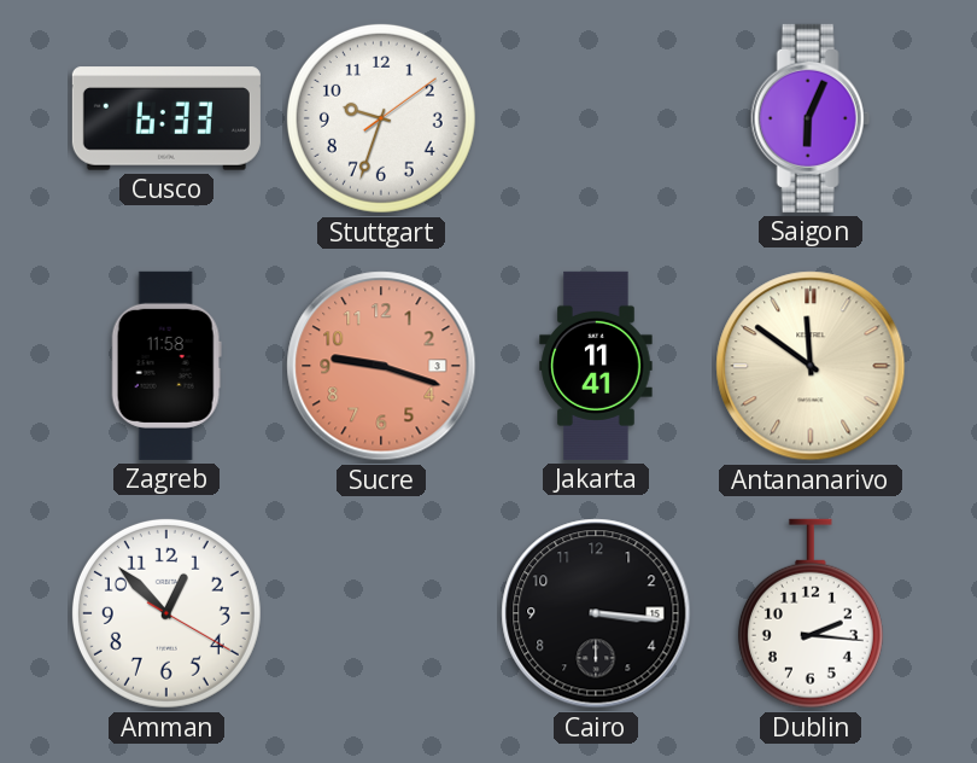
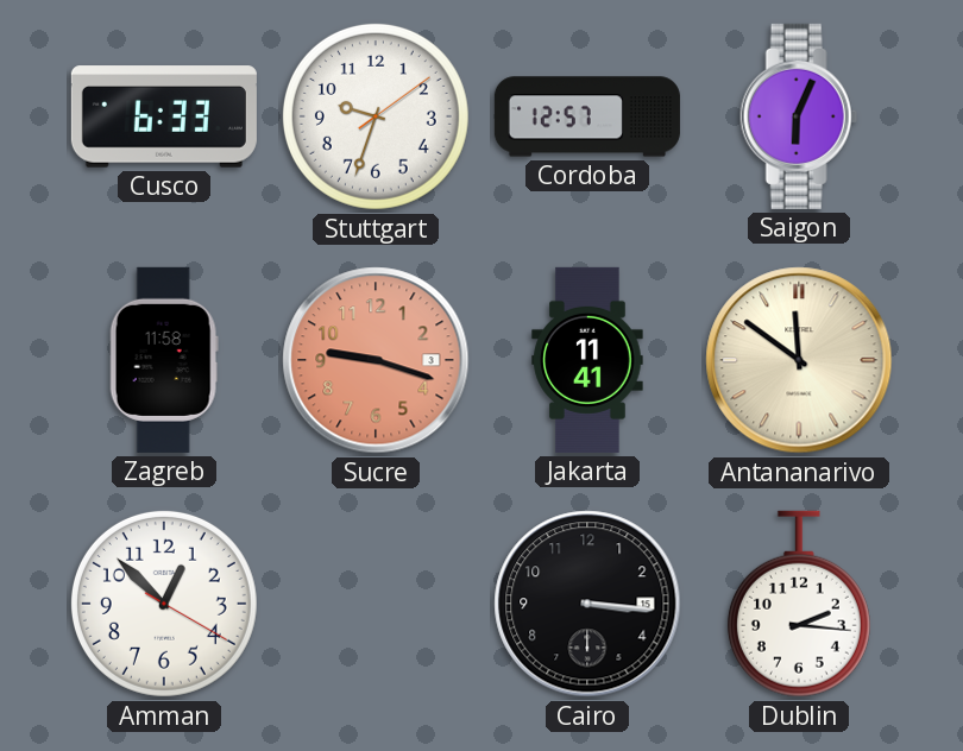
Cordoba: none -> 12:57
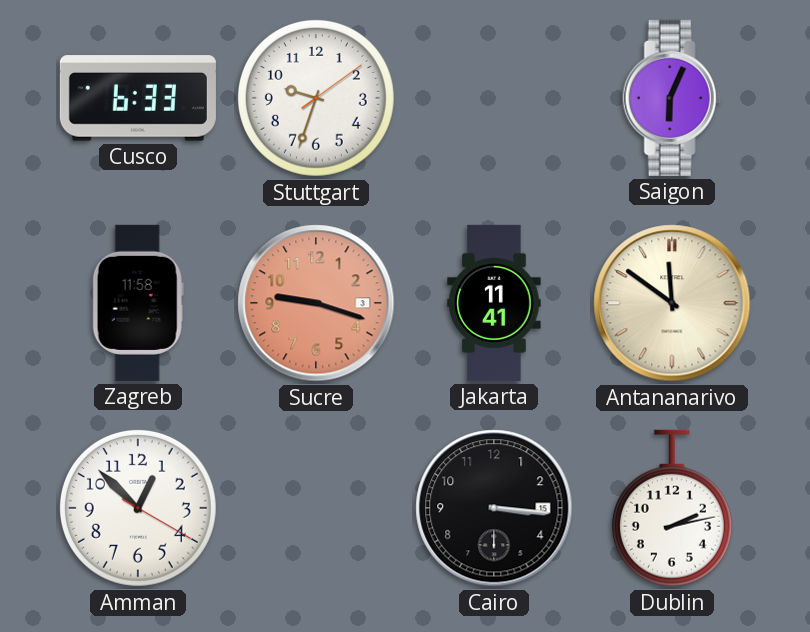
Cordoba: 12:57 -> none
Dublin: 2:16 -> 2:13
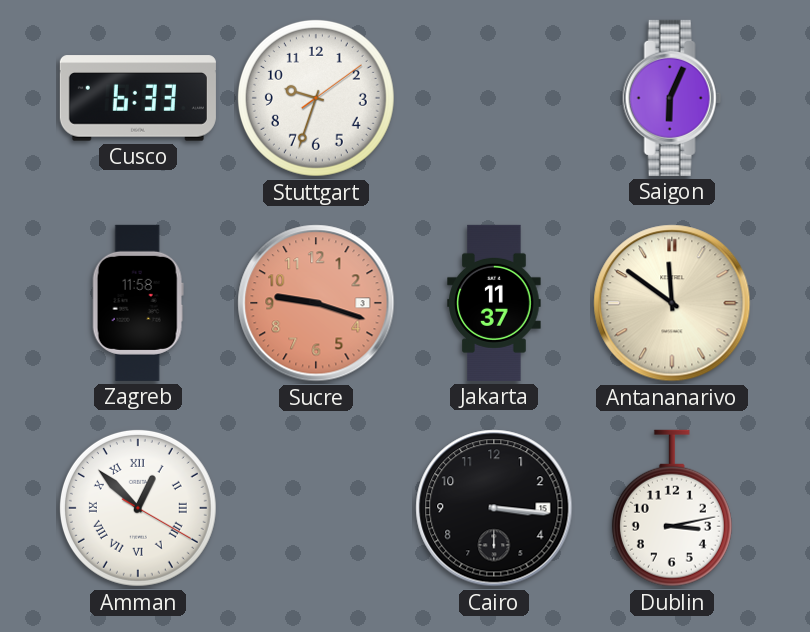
Jakarta: 11:41 -> 11:37
Amman numerals: Arabic -> Roman
Dublin: 2:13 -> 3:13
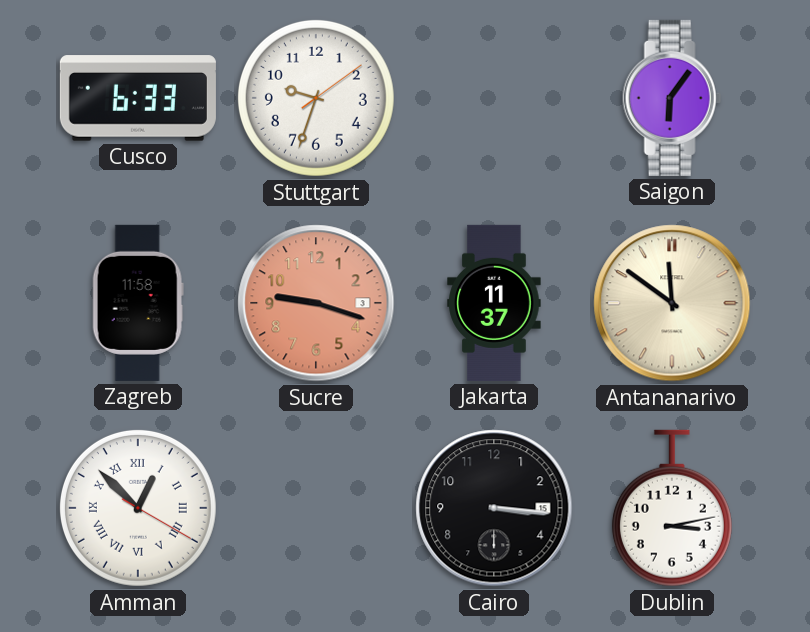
Saigon: 6:04 -> 6:06
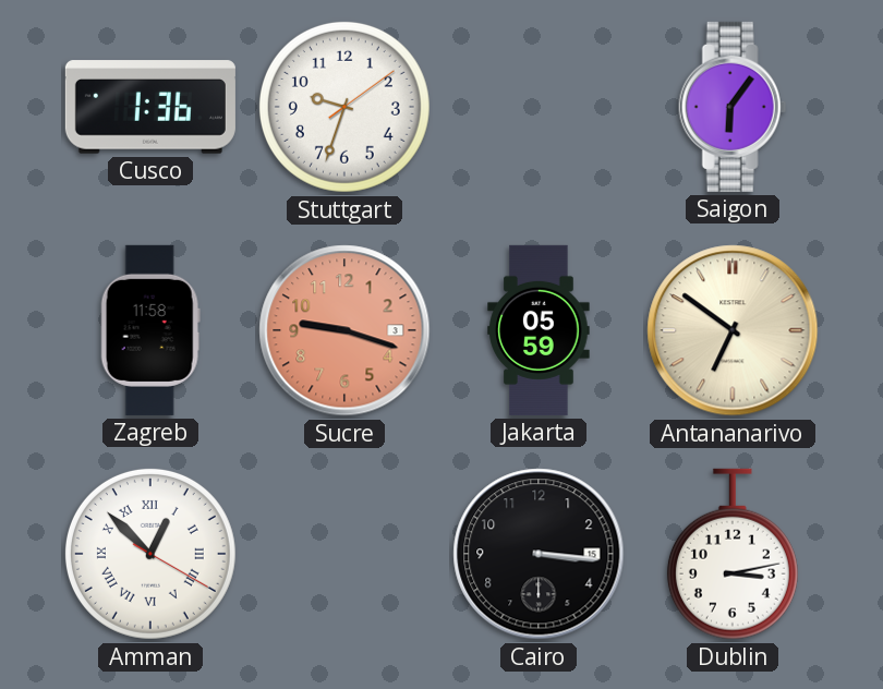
Cusco: 6:33 -> 1:36
Jakarta: 11:37 -> 05:59
Antananarivo: 11:51 -> 6:51
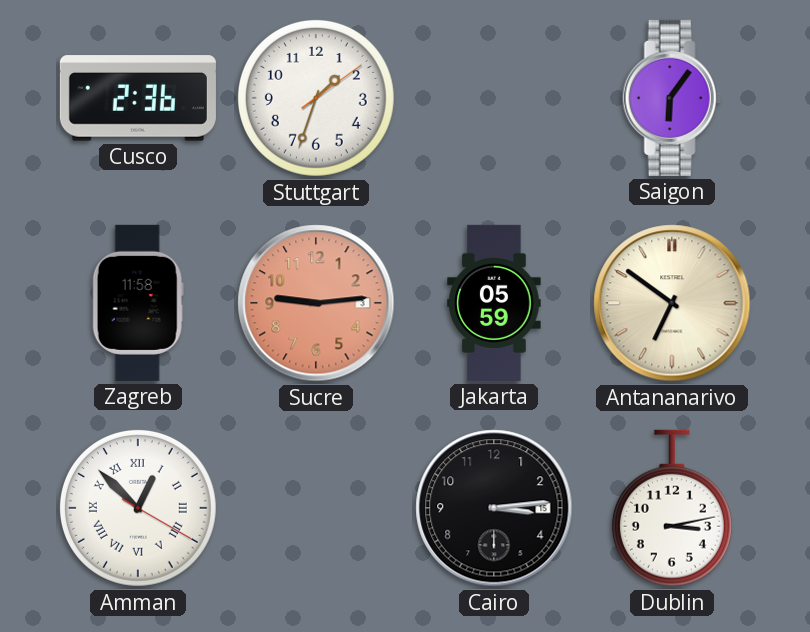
Cusco: 1:36 -> 2:36
Stuttgart: 9:33 -> 1:33
Sucre: 9:18 -> 9:14
Cairo: 3:16 -> 3:14
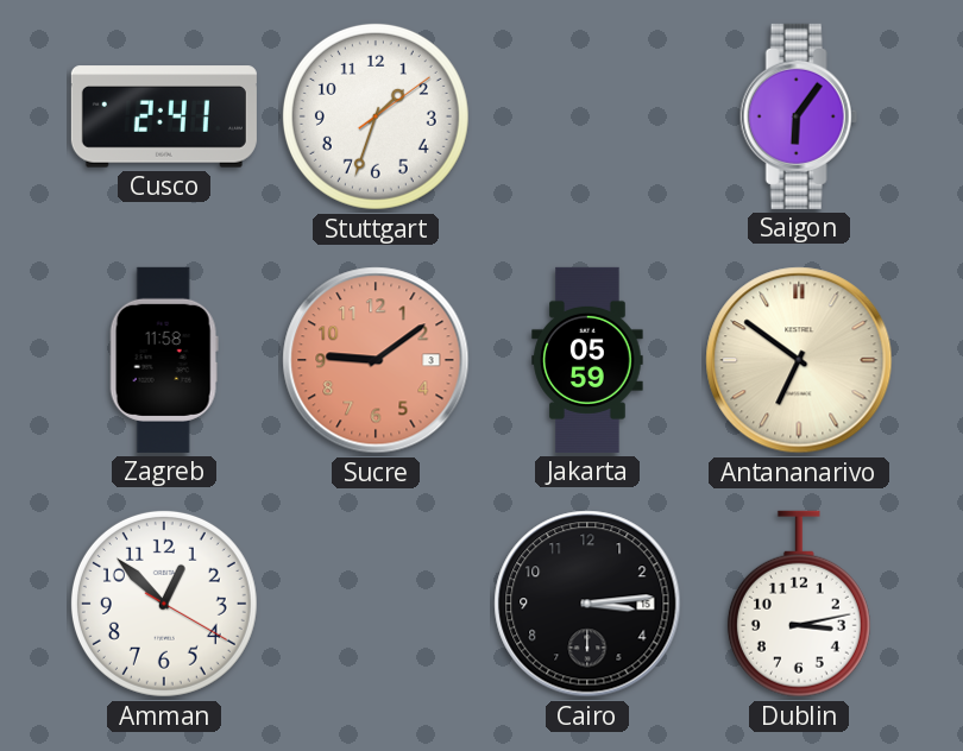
Cusco: 2:36 -> 2:41
Sucre: 9:14 -> 9:09
Amman numerals: Roman -> Arabic
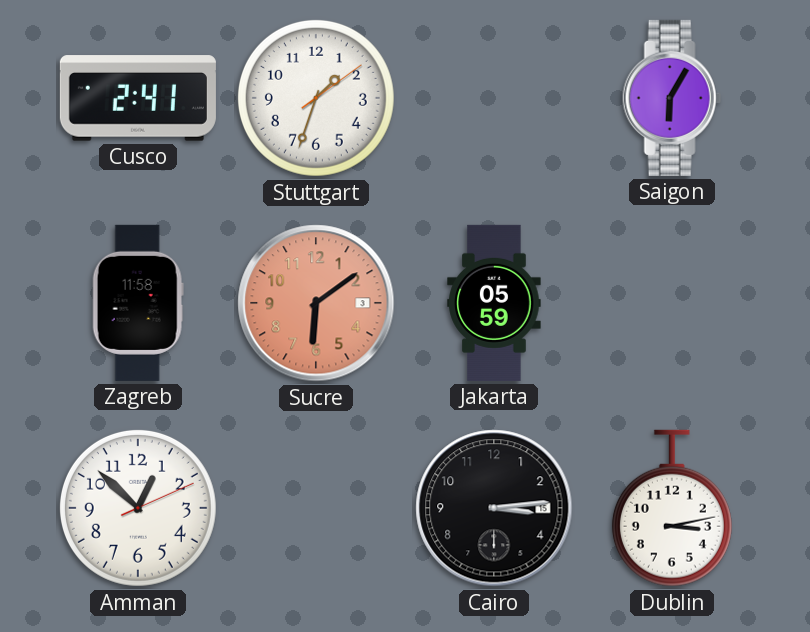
Saigon: 6:06 -> 6:05
Sucre: 9:09 -> 6:09
Antananarivo: 6:51 -> none
Amman: 12:52:20 -> 12:52:11
